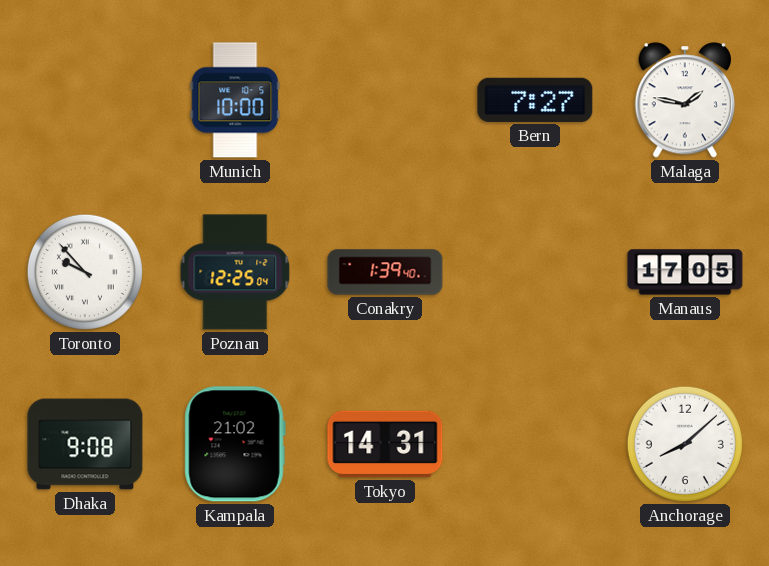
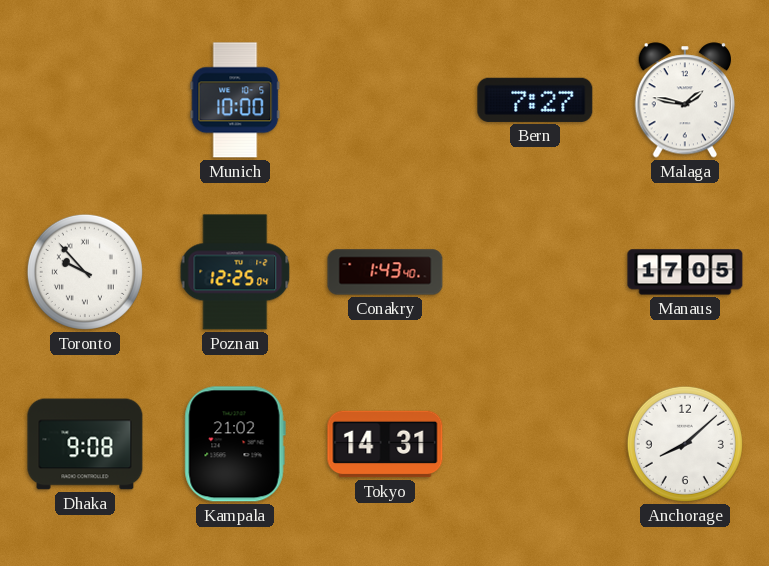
Conakry: 1:39 -> 1:43
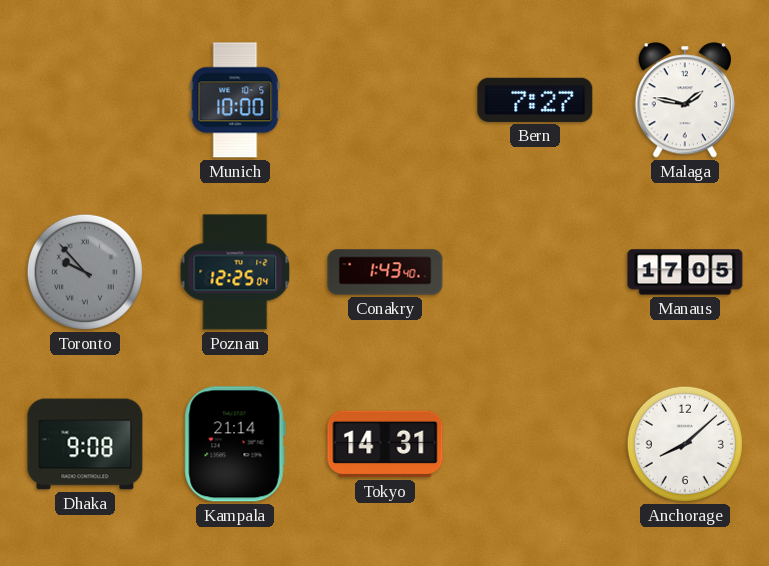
Toronto dial: white -> grey
Kampala: 21:02 -> 21:14
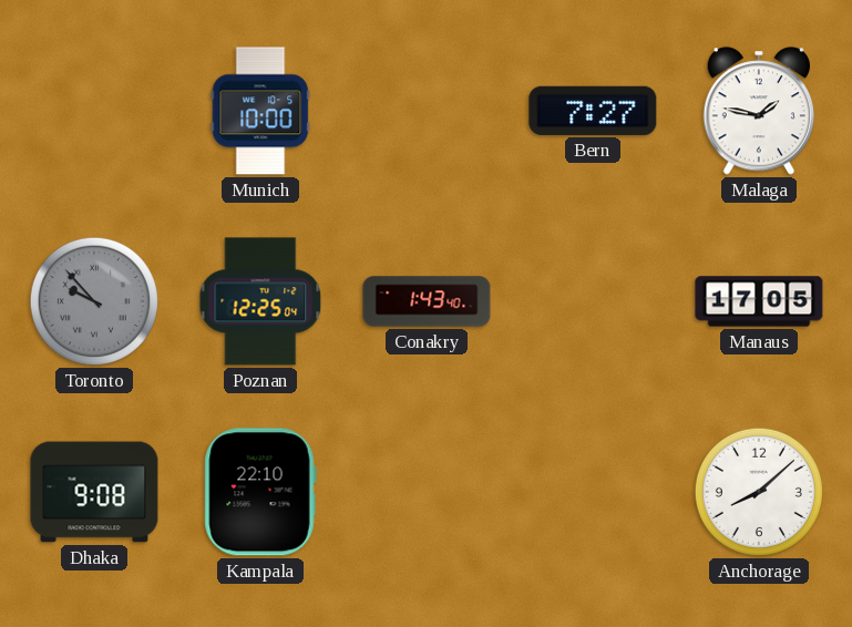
Kampala: 21:14 -> 22:10
Tokyo: 14:31 -> none
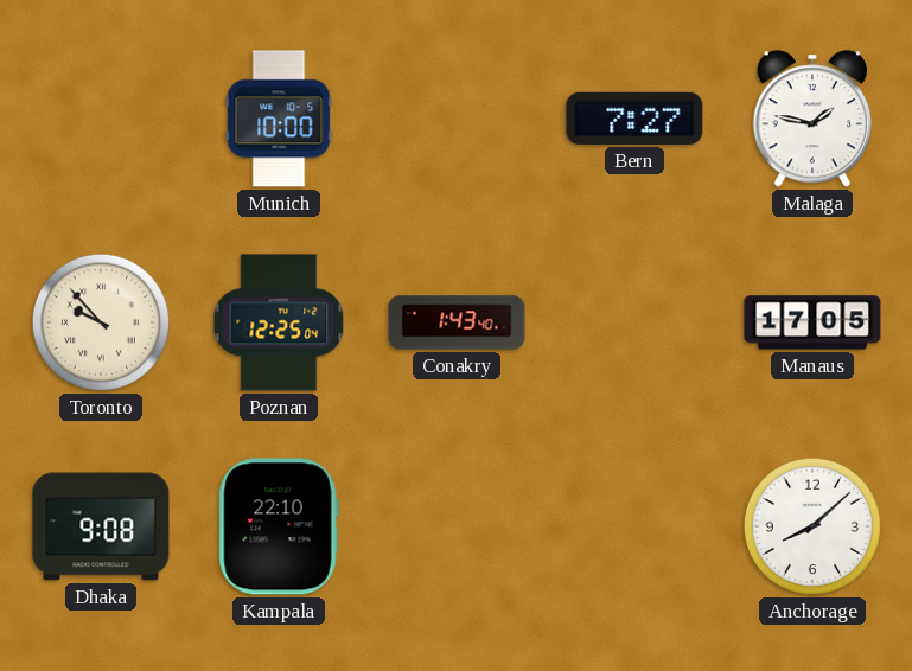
Toronto dial: grey -> cream
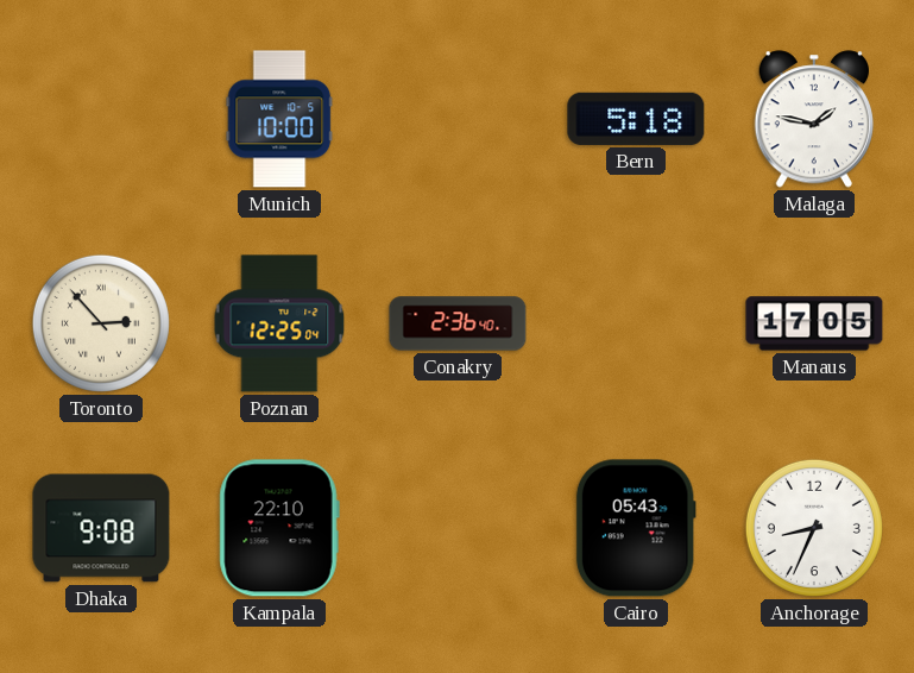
Bern: 7:27 -> 5:18
Toronto: 9:53 -> 2:53
Conakry: 1:43 -> 2:36
Cairo: none -> 05:43
Anchorage: 8:08 -> 8:34
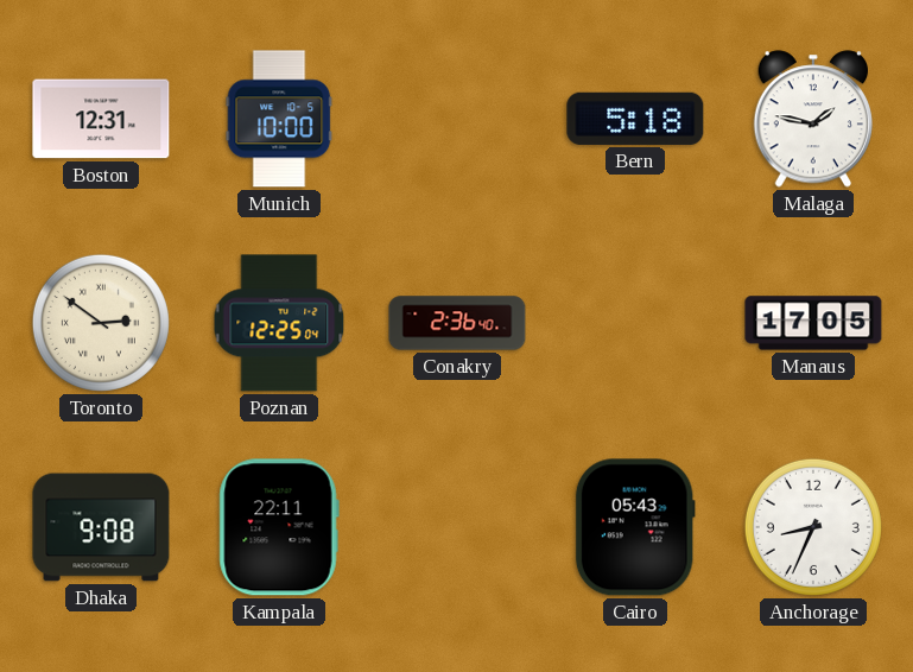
Boston: none -> 12:31
Toronto: 2:53 -> 2:51
Kampala: 22:10 -> 22:11
